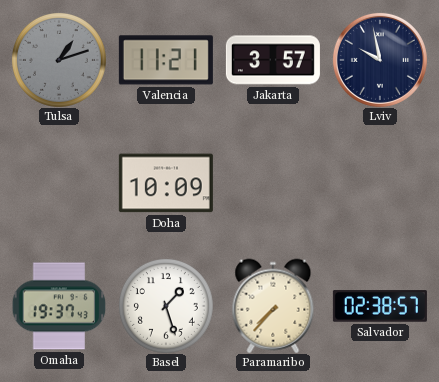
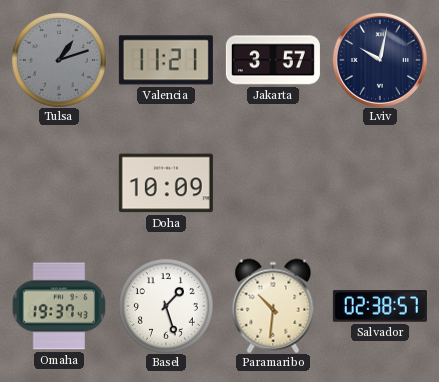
Lviv: 9:58 -> 10:02
Paramaribo: 7:37 -> 10:31
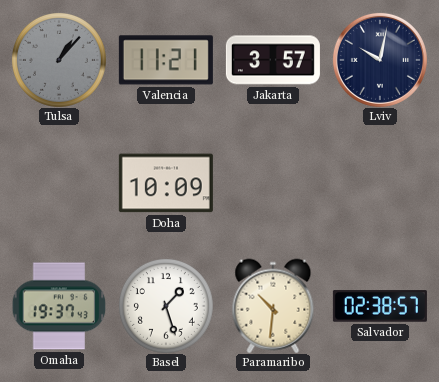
Tulsa: 1:12 -> 1:07
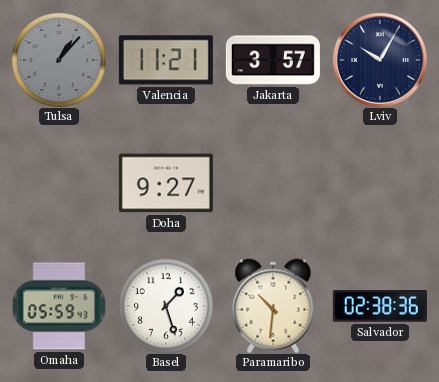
Lviv: 10:02 -> 10:05
Doha: 10:09 -> 9:27
Omaha: 19:37 -> 05:59
Salvador: 02:38:57 -> 02:38:36
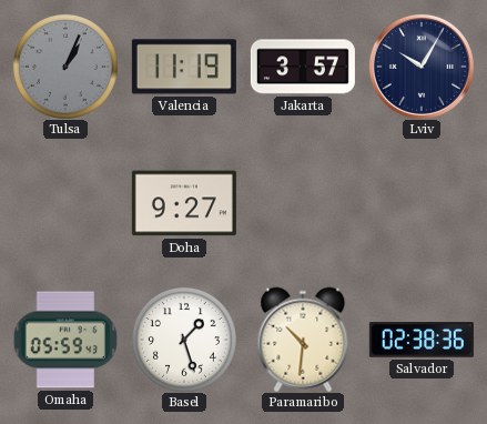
Tulsa: 1:07 -> 1:04
Valencia: 11:21 -> 11:19
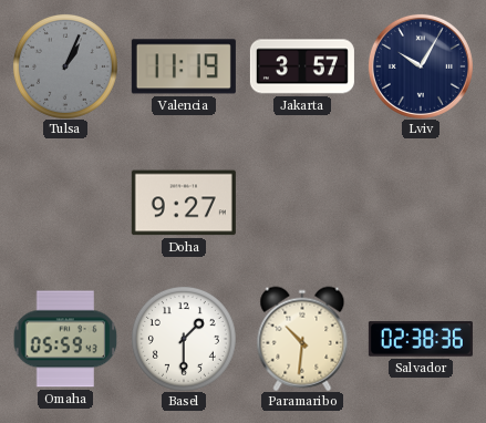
Basel: 1:27 -> 1:30
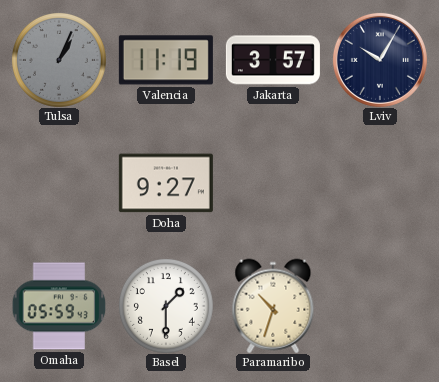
Paramaribo: 10:31 -> 10:33
Salvador: 02:38 -> none
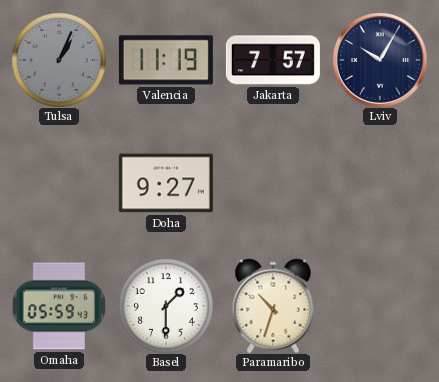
Jakarta: 3:57 -> 7:57
